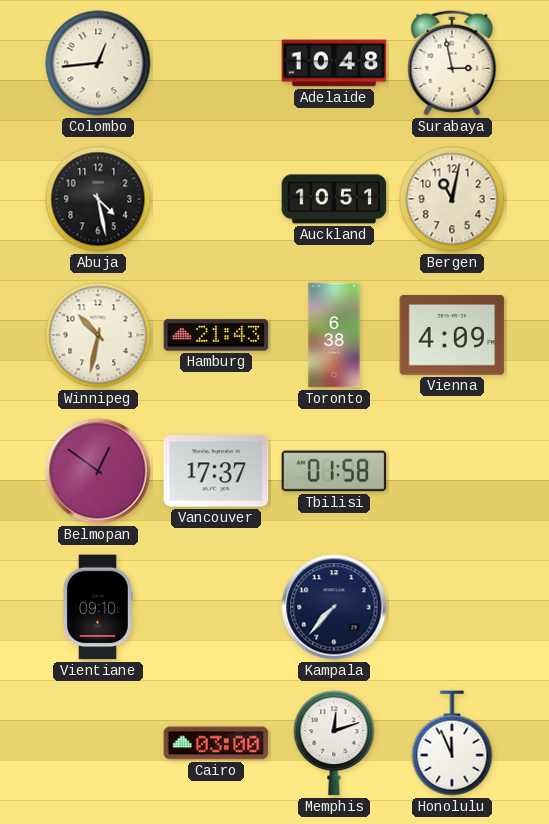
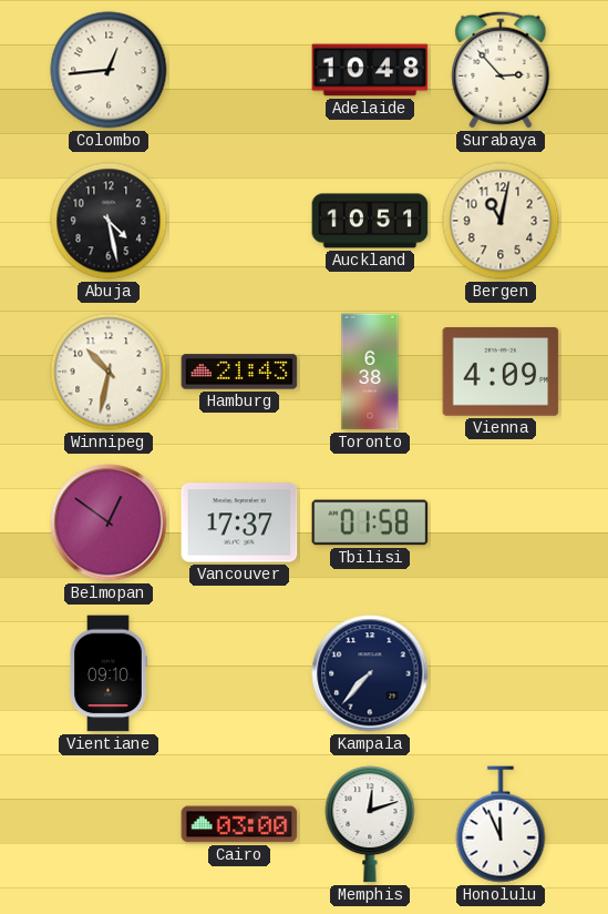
Surabaya: 2:58 -> 2:53
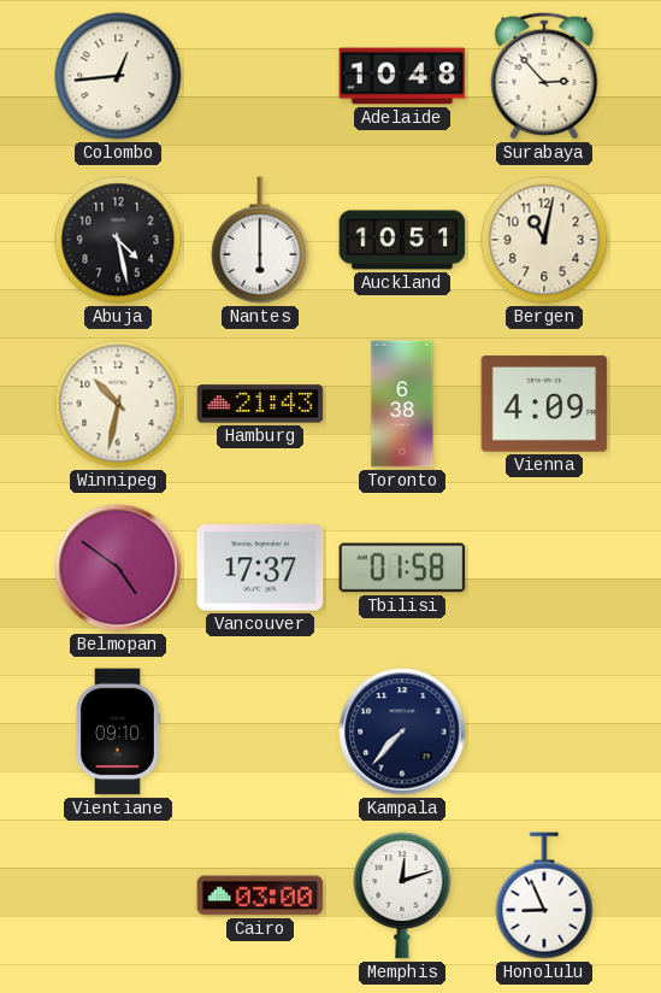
Nantes: none -> 6:00
Belmopan: 12:51 -> 4:51
Honolulu: 11:56 -> 8:56
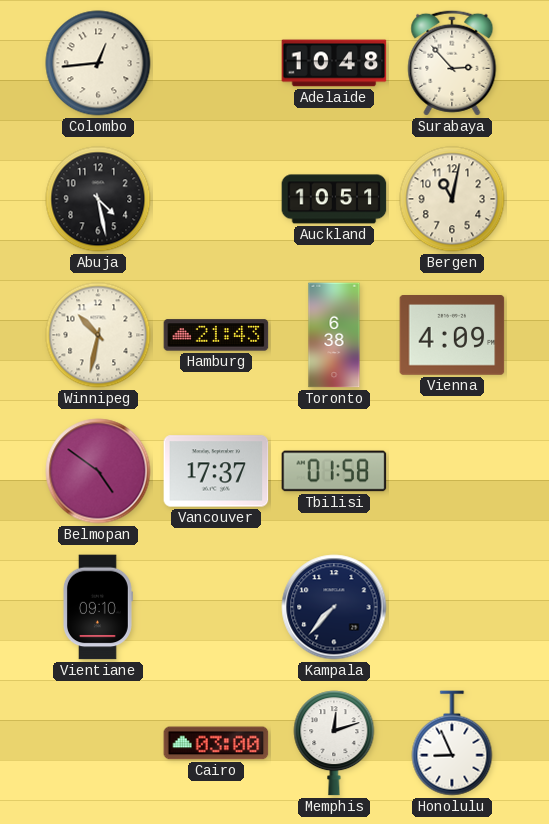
Nantes: 6:00 -> none
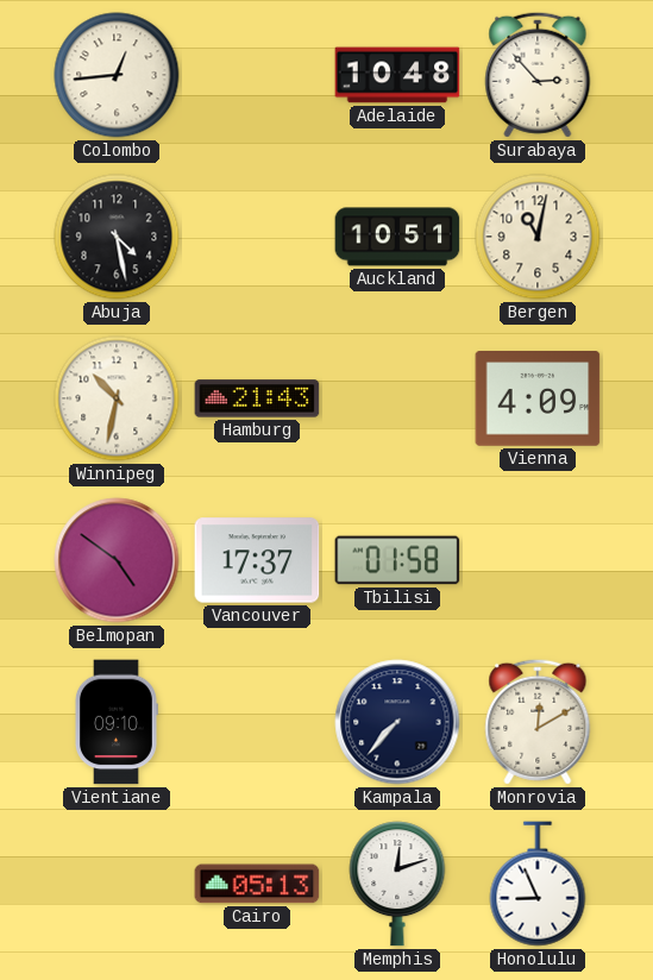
Toronto: 6:38 -> none
Monrovia: none -> 12:10
Cairo: 03:00 -> 05:13
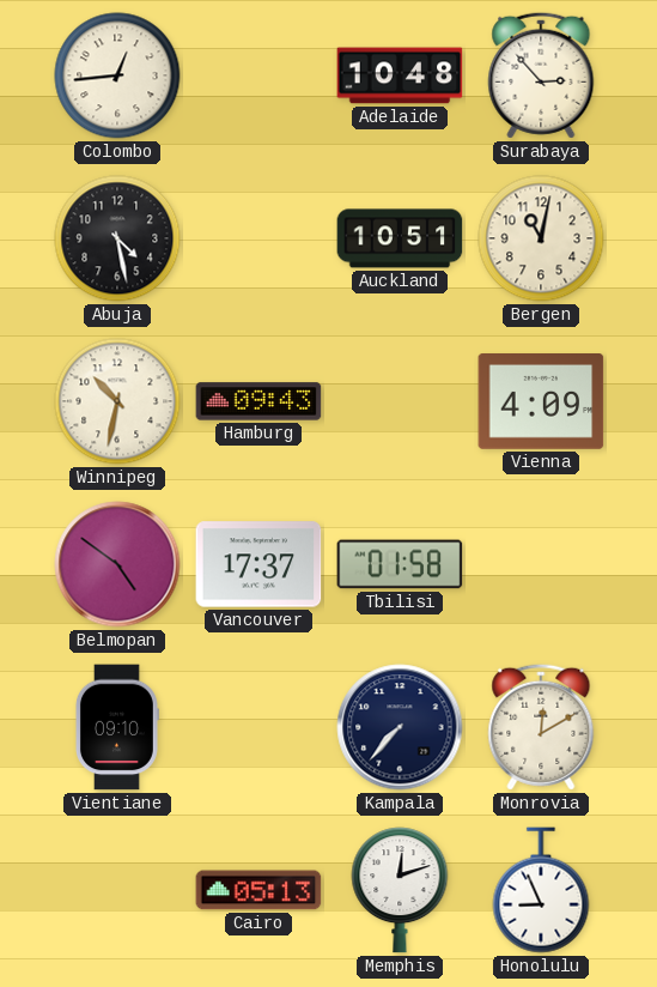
Hamburg: 21:43 -> 09:43
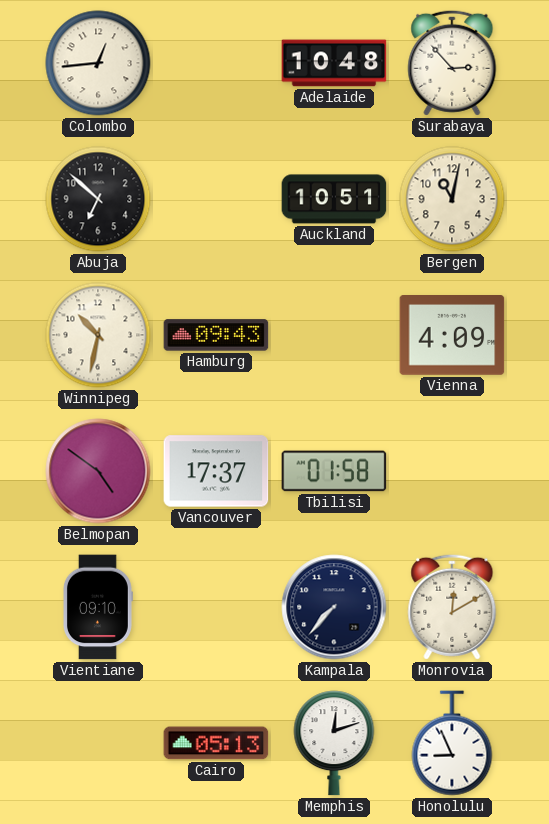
Abuja: 4:28 -> 6:52
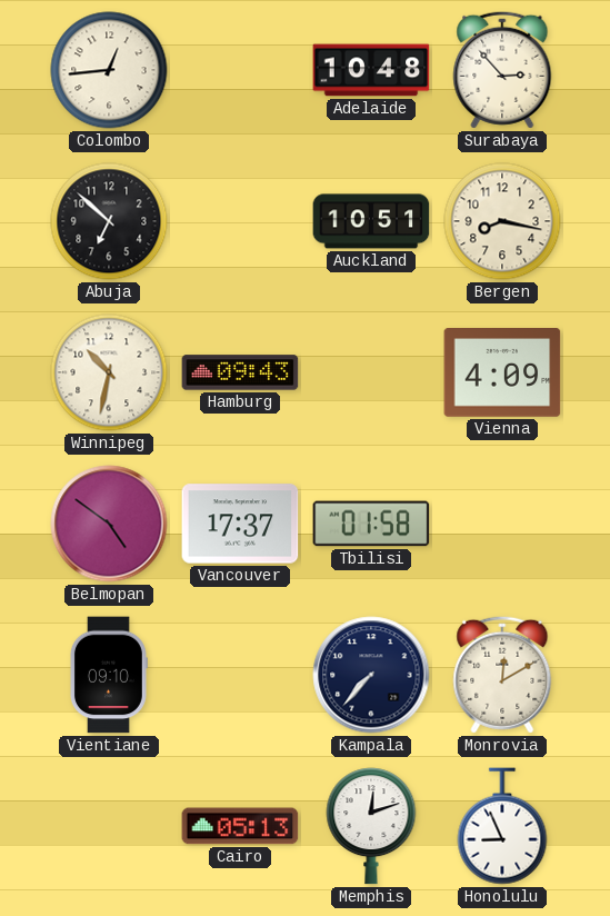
Bergen: 11:02 -> 8:17
